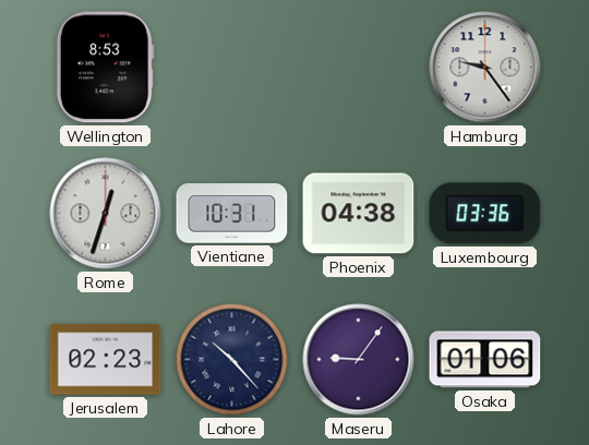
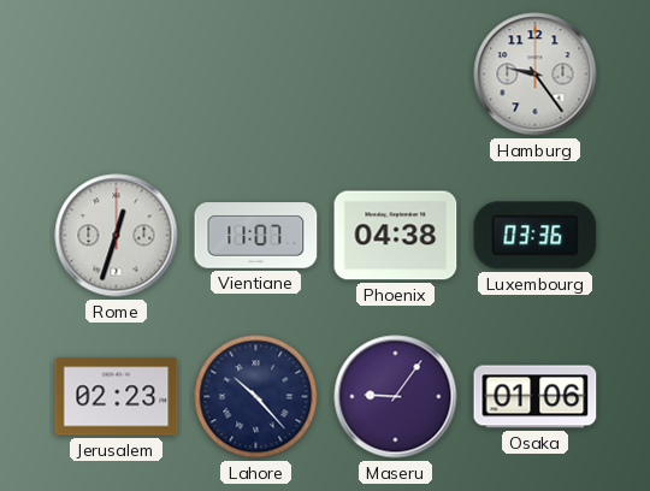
Wellington: 8:53 -> none
Vientiane: 10:31 -> 11:07
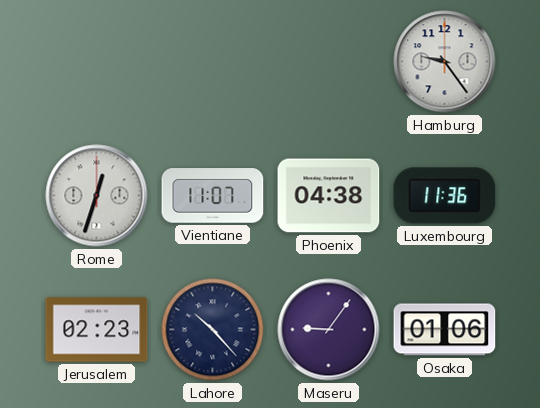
Luxembourg: 03:36 -> 11:36
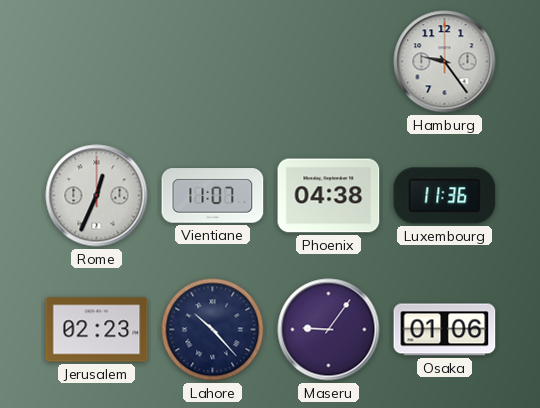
Rome: 12:33 -> 12:34
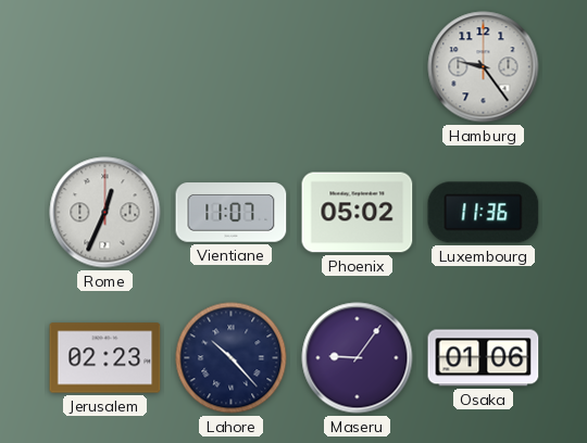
Phoenix: 04:38 -> 05:02
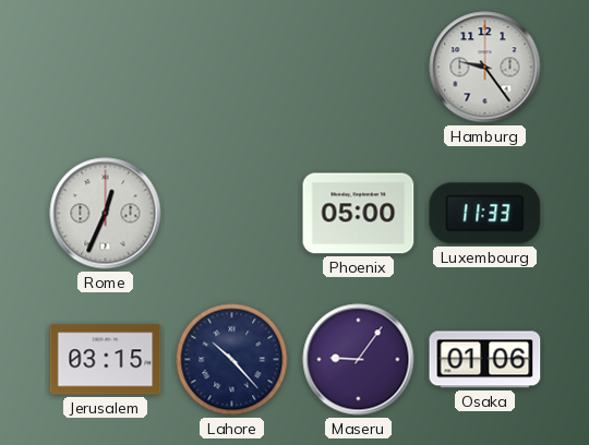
Vientiane: 11:07 -> none
Phoenix: 05:02 -> 05:00
Luxembourg: 11:36 -> 11:33
Jerusalem: 02:23 -> 03:15
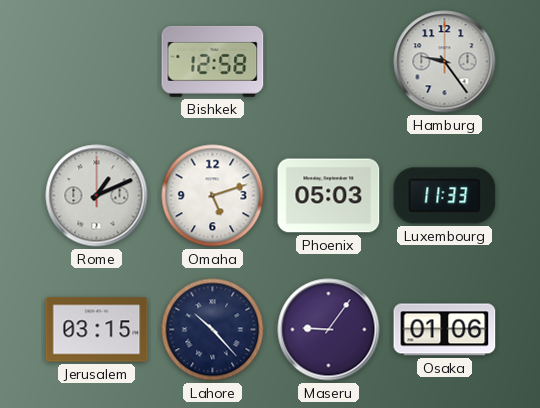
Bishkek: none -> 12:58
Rome: 12:34 -> 1:11
Omaha: none -> 5:12
Phoenix: 05:00 -> 05:03
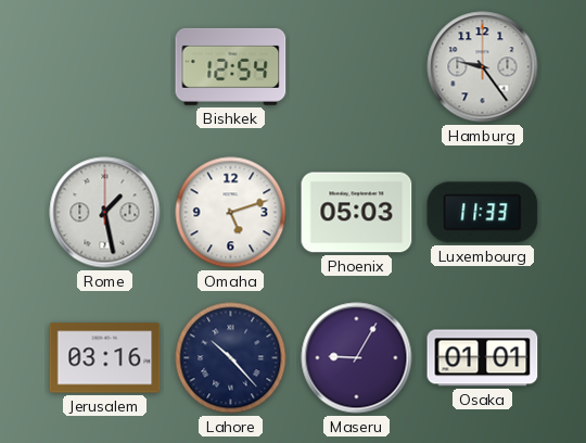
Bishkek: 12:58 -> 12:54
Rome: 1:11 -> 1:28
Jerusalem: 03:15 -> 03:16
Maseru: 9:06 -> 9:05
Osaka: 01:06 -> 01:01
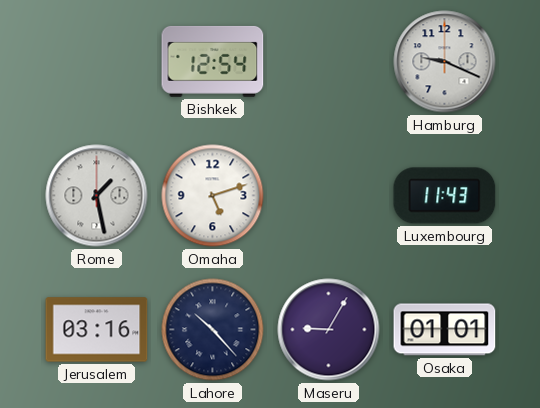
Hamburg: 9:24 -> 9:19
Phoenix: 05:03 -> none
Luxembourg: 11:33 -> 11:43
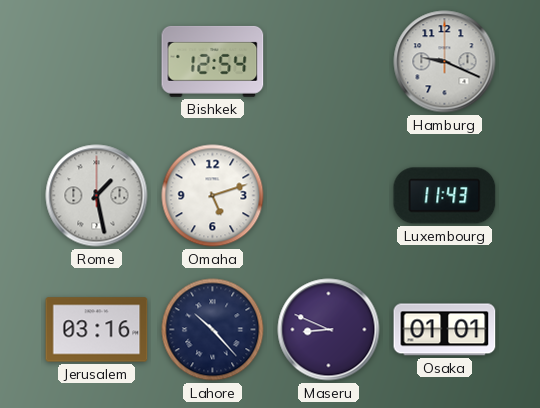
Maseru: 9:05 -> 8:49
